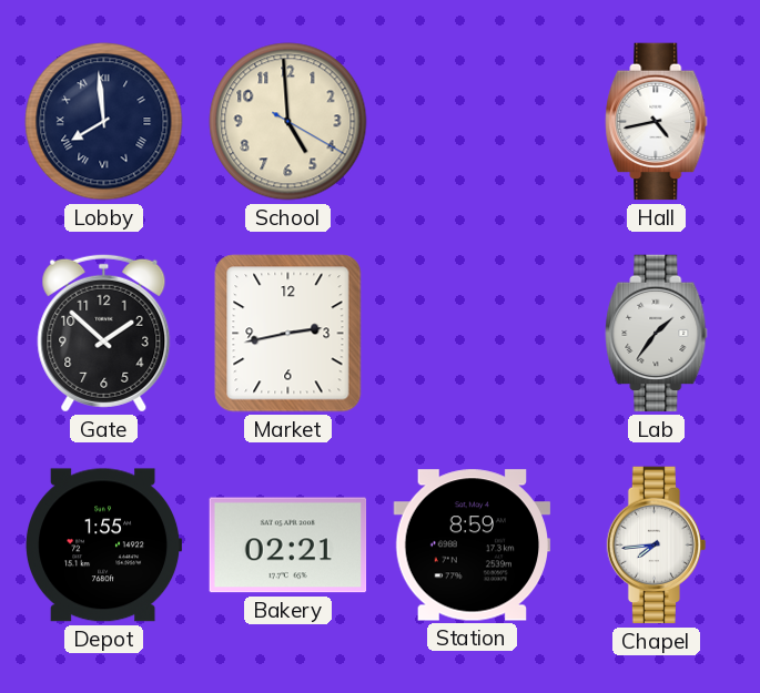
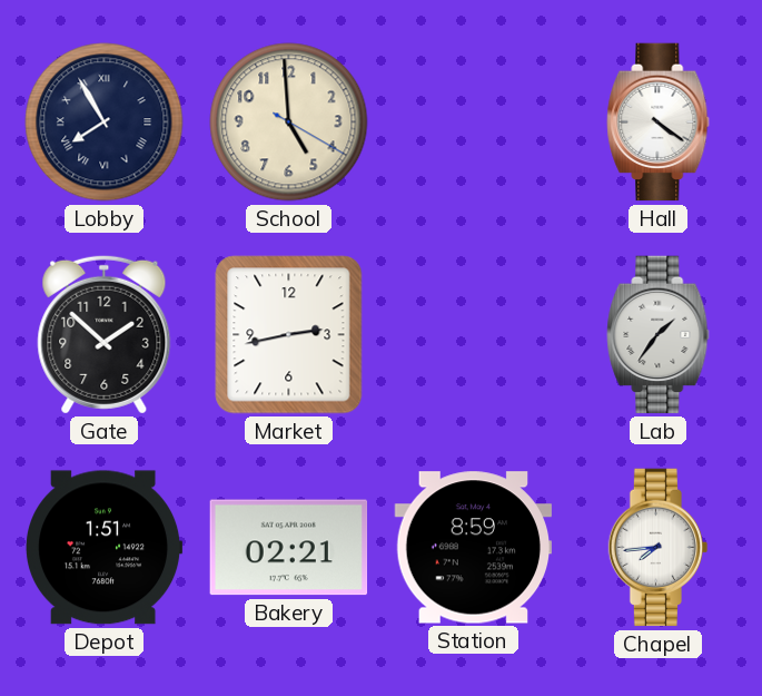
Lobby: 7:59 -> 7:55
Hall: 4:43 -> 4:21
Depot: 1:55 -> 1:51
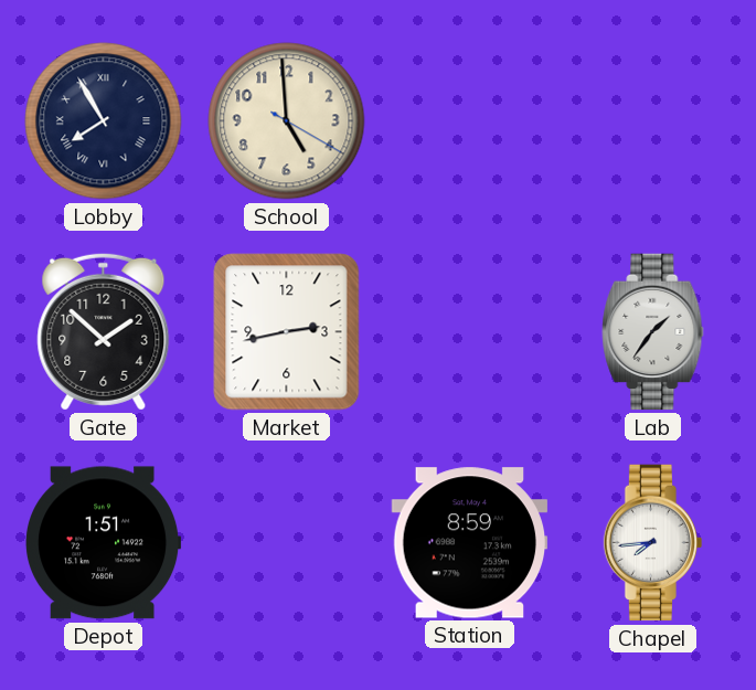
Hall: 4:21 -> none
Bakery: 02:21 -> none
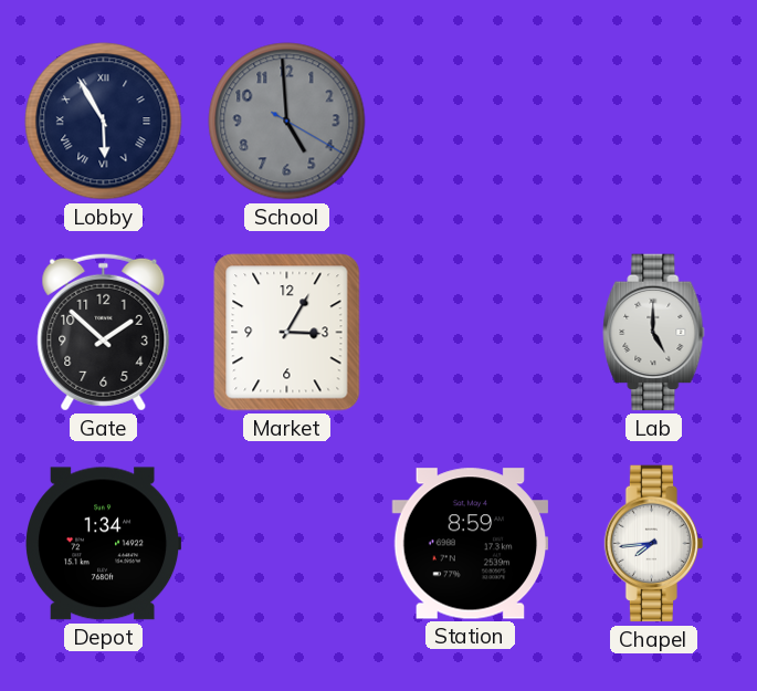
Lobby: 7:55 -> 5:55
School dial: cream -> grey
Market: 2:43 -> 3:05
Lab: 1:36 -> 5:00
Depot: 1:51 -> 1:34
